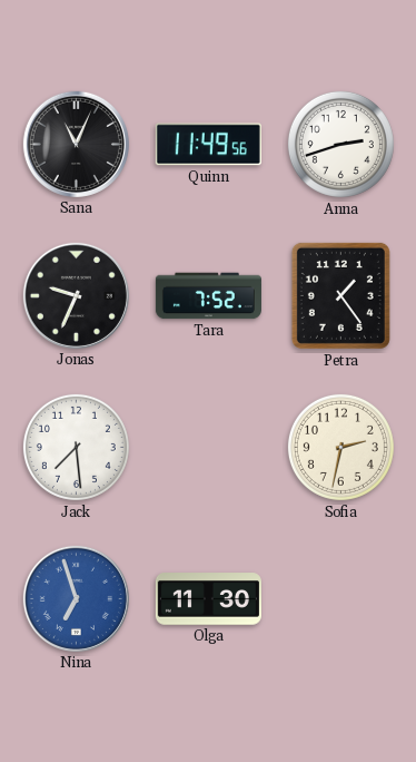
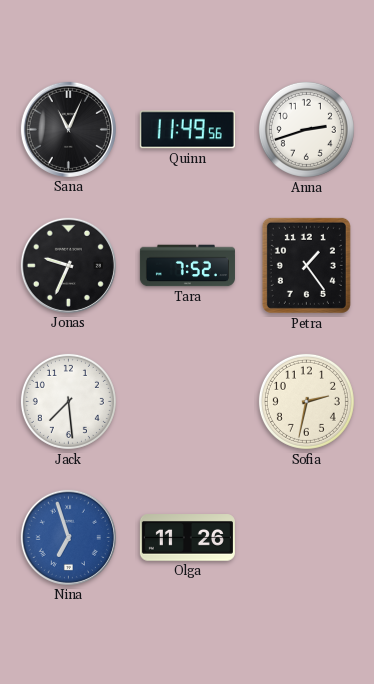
Olga: 11:30 -> 11:26
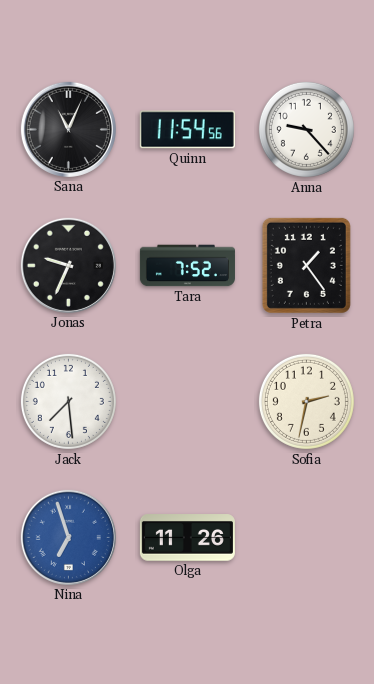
Quinn: 11:49 -> 11:54
Anna: 2:42 -> 9:23
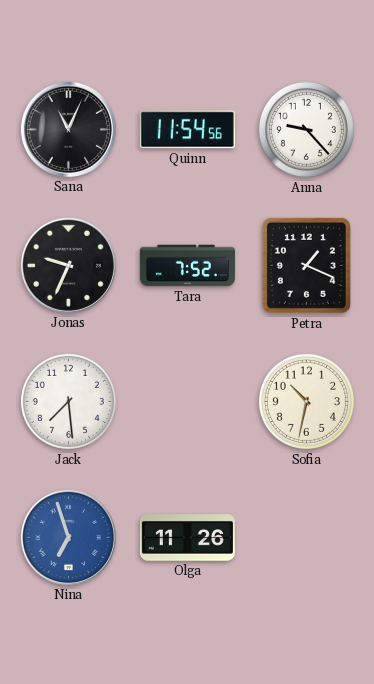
Petra: 1:24 -> 1:19
Sofia: 2:32 -> 10:32
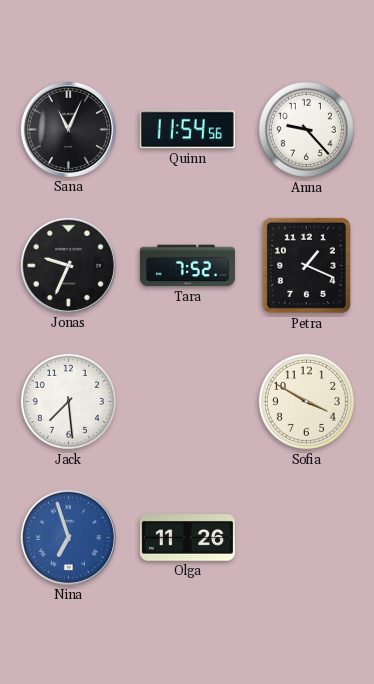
Sofia: 10:32 -> 3:50
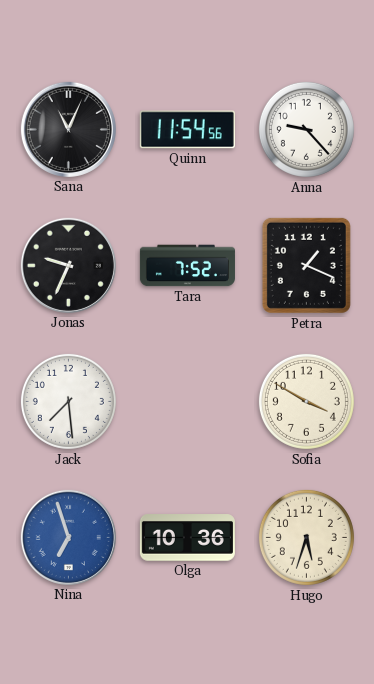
Olga: 11:26 -> 10:36
Hugo: none -> 5:33
